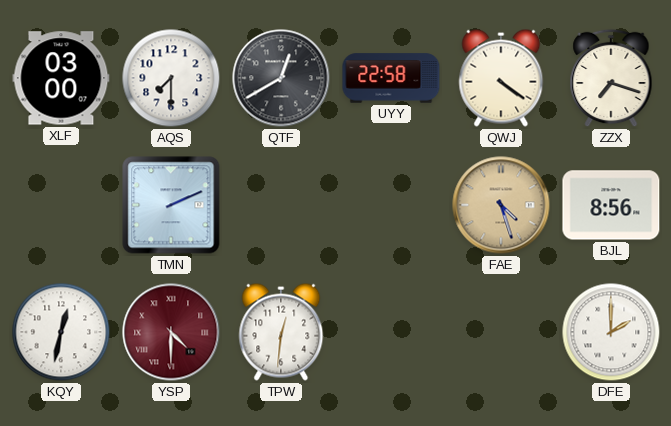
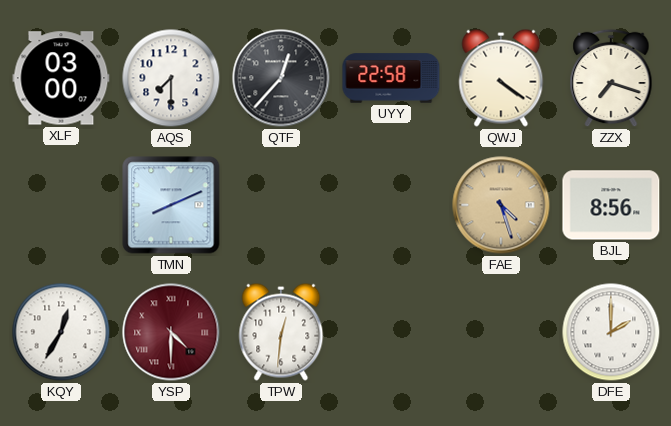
QTF: 12:40 -> 12:37
TMN: 2:11 -> 8:11
KQY: 12:32 -> 12:35
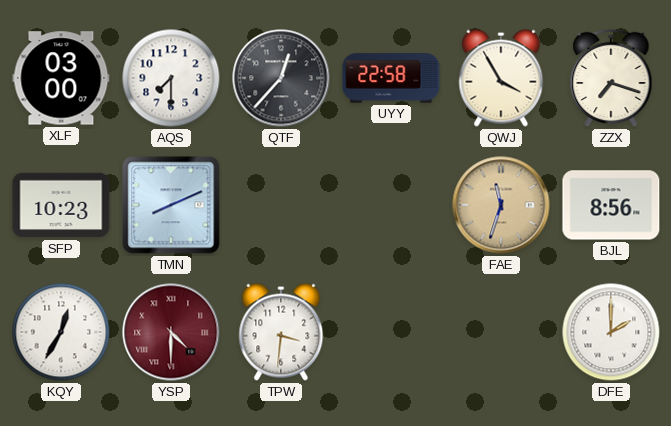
QWJ: 4:21 -> 3:55
SFP: none -> 10:23
FAE: 4:27 -> 11:33
TPW: 12:31 -> 3:31
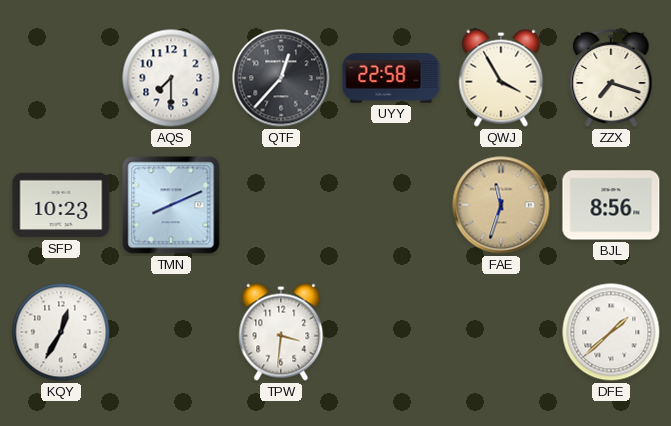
XLF: 03:00 -> none
YSP: 4:30 -> none
DFE: 2:00 -> 1:38
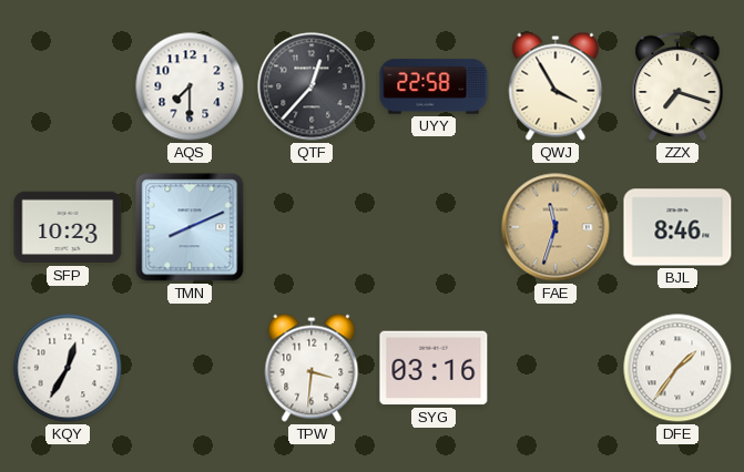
BJL: 8:56 -> 8:46
SYG: none -> 03:16
DFE: 1:38 -> 1:36
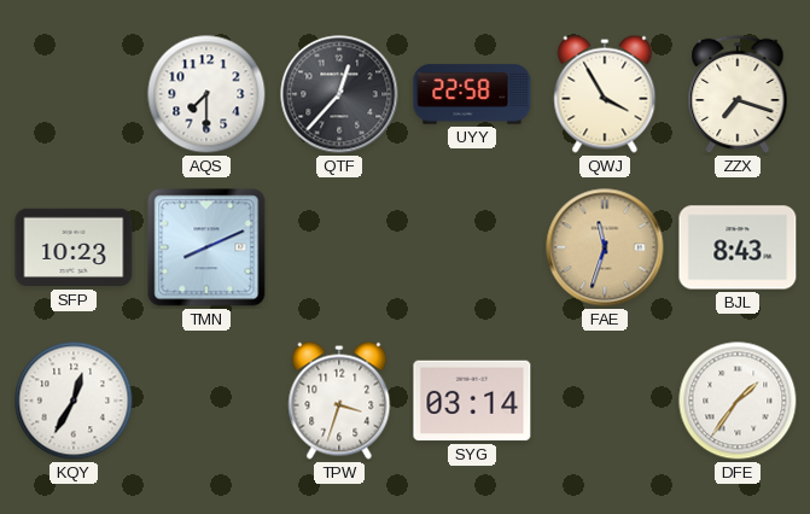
BJL: 8:46 -> 8:43
TPW: 3:31 -> 3:33
SYG: 03:16 -> 03:14
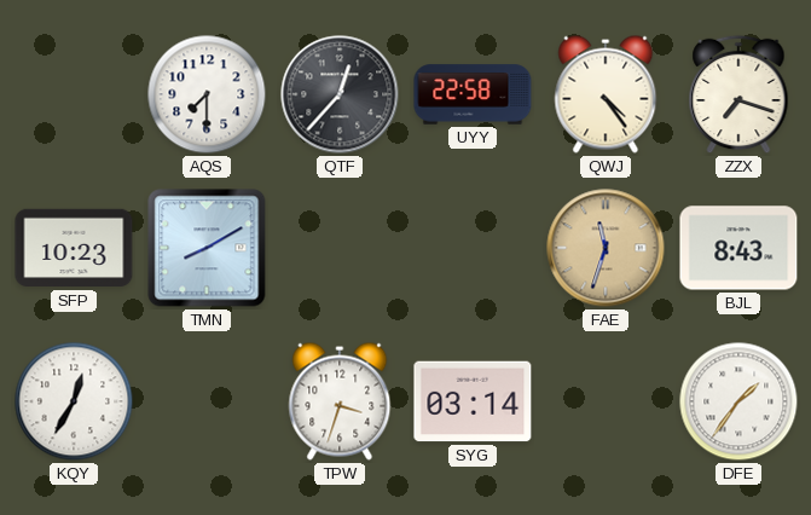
QWJ: 3:55 -> 4:24
TMN: 8:11 -> 8:10
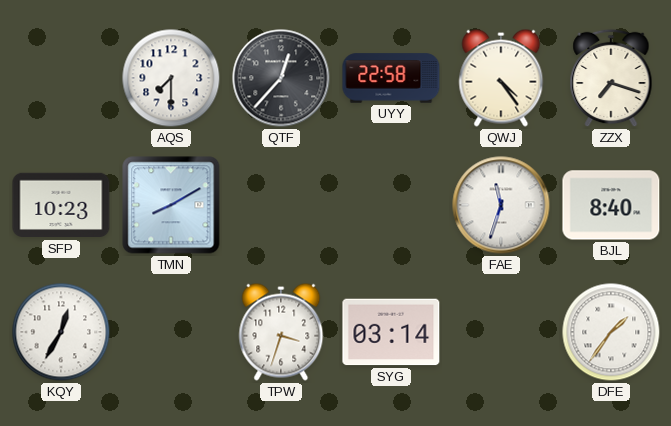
FAE dial: champagne -> white
BJL: 8:43 -> 8:40
